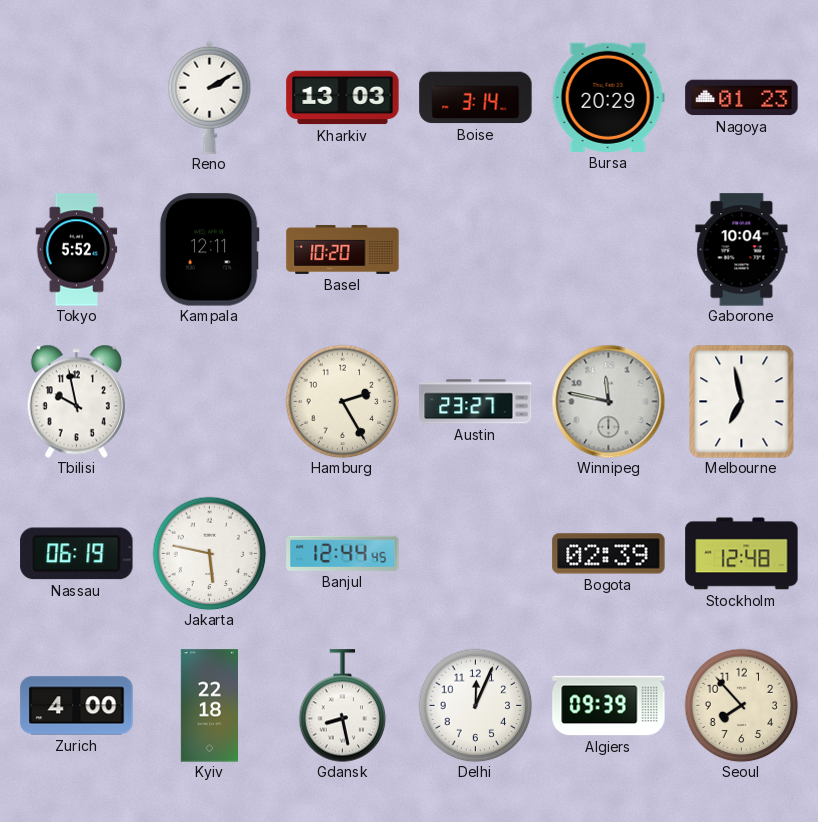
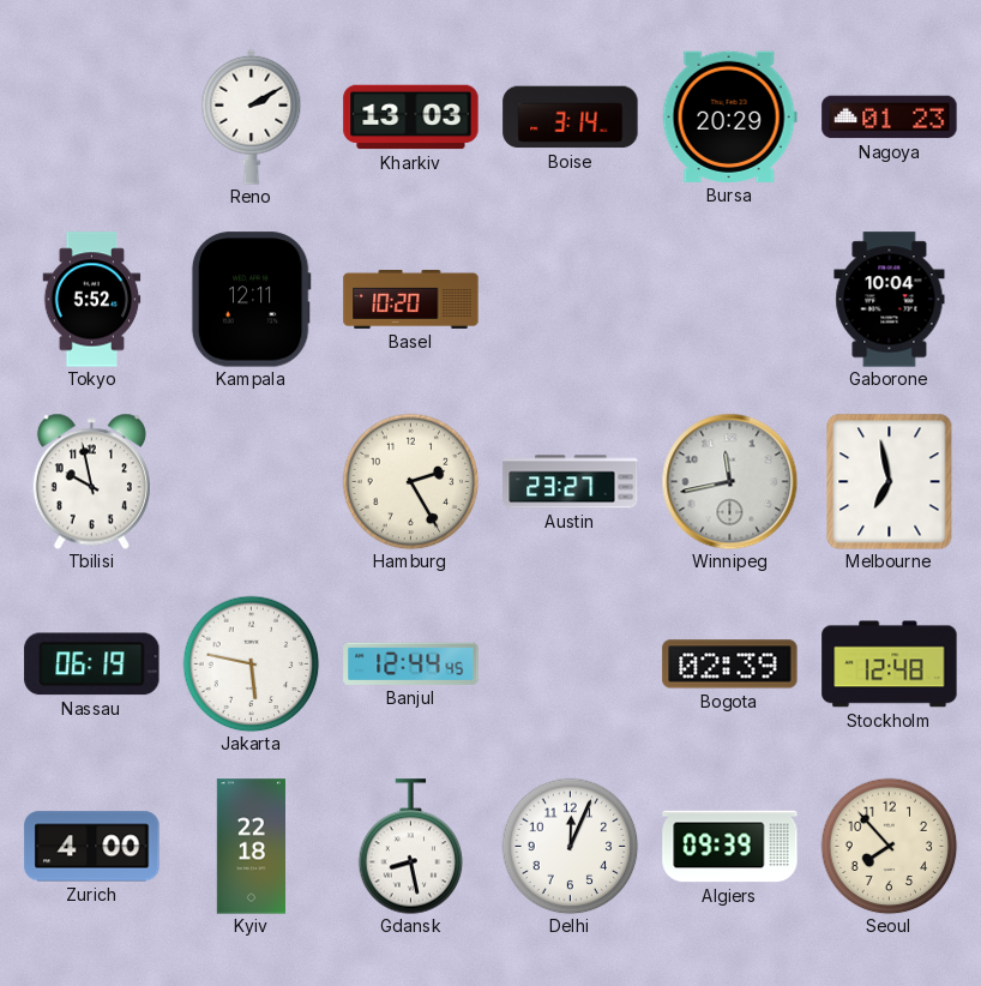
Winnipeg: 11:47 -> 11:43
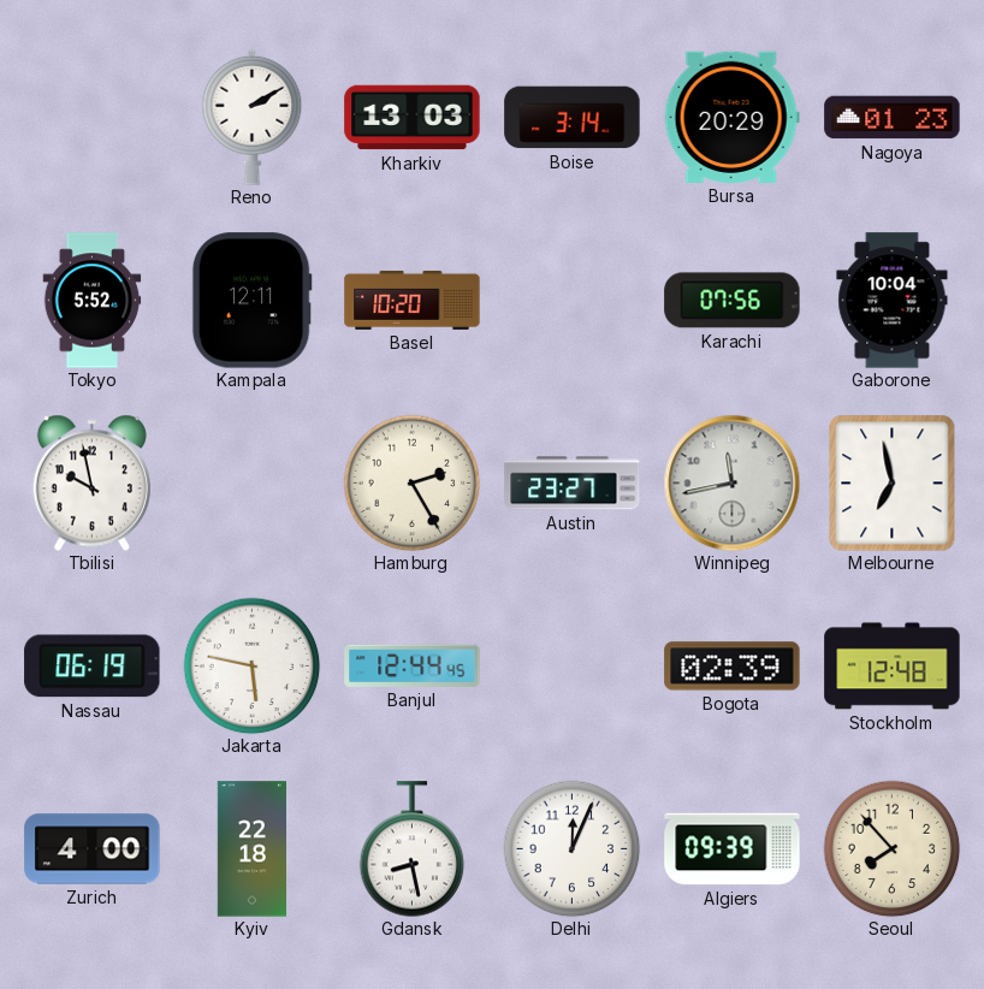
Karachi: none -> 07:56
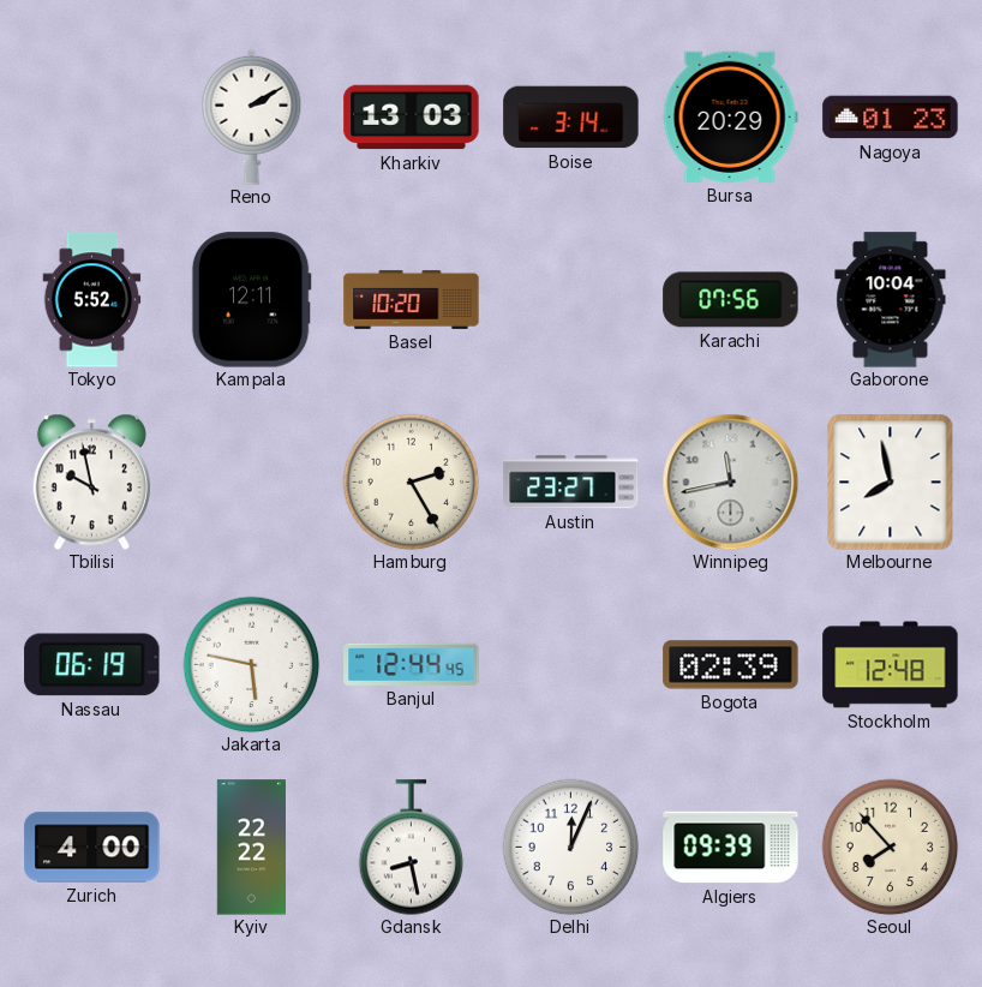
Melbourne: 6:58 -> 7:58
Kyiv: 22:18 -> 22:22
